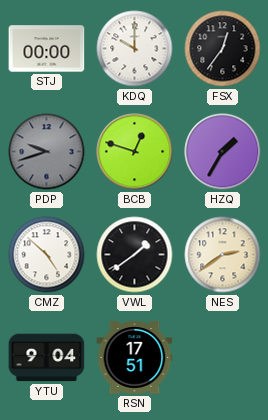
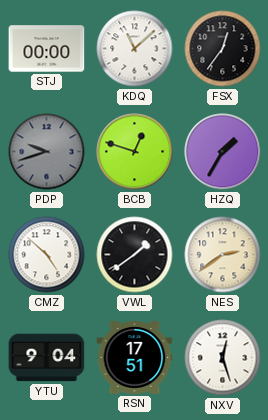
KDQ: 10:00 -> 11:08
NXV: none -> 12:27
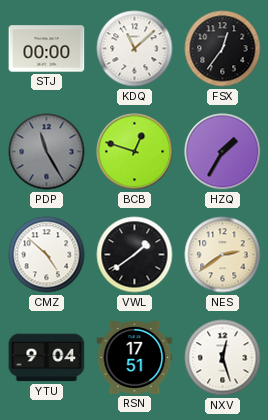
PDP: 9:42 -> 11:25
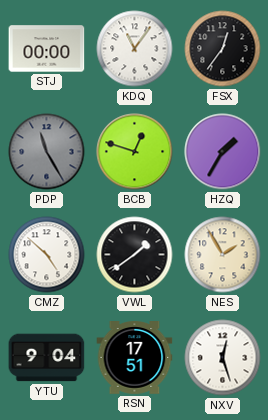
KDQ: 11:08 -> 11:06
NES: 2:39 -> 1:55
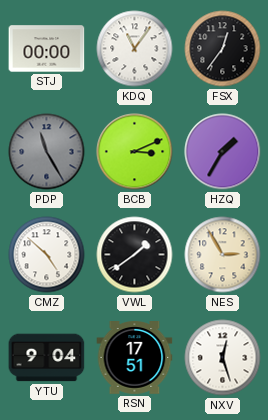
BCB: 12:48 -> 3:11
NES: 1:55 -> 2:55
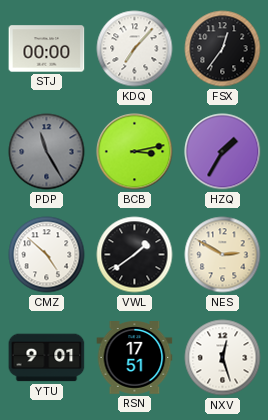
KDQ: 11:06 -> 7:07
BCB: 3:11 -> 3:13
NES: 2:55 -> 2:50
YTU: 9:04 -> 9:01
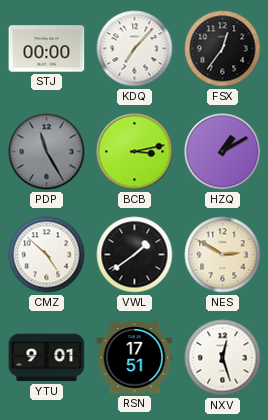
HZQ: 1:35 -> 1:10
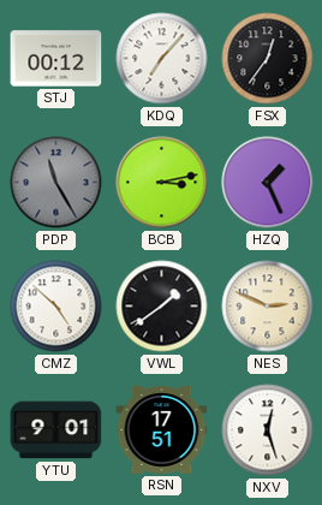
STJ: 00:00 -> 00:12
HZQ: 1:10 -> 1:26
NES: 2:50 -> 2:49
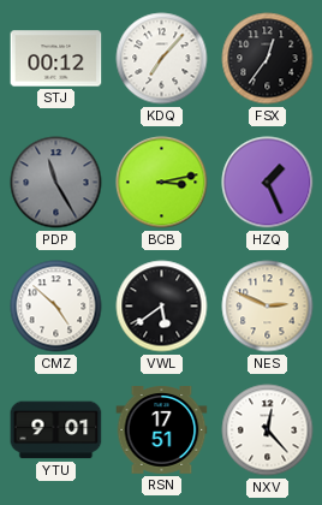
VWL: 1:39 -> 5:39
NXV: 12:27 -> 12:23
